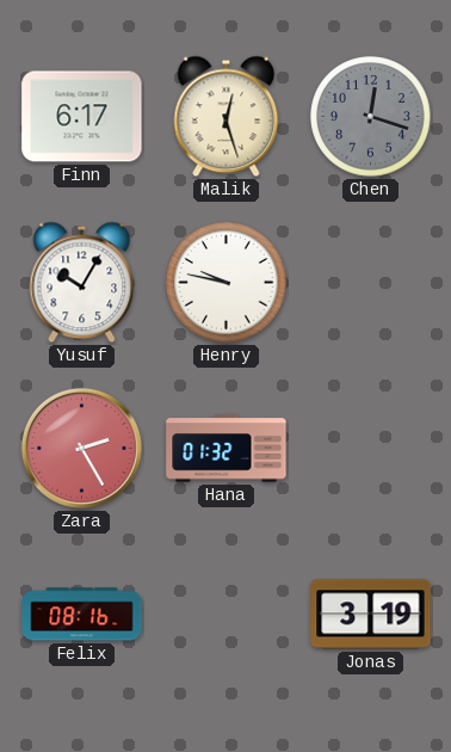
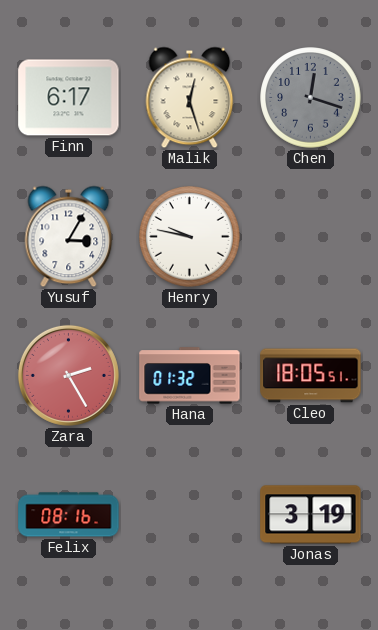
Yusuf: 10:05 -> 3:05
Cleo: none -> 18:05
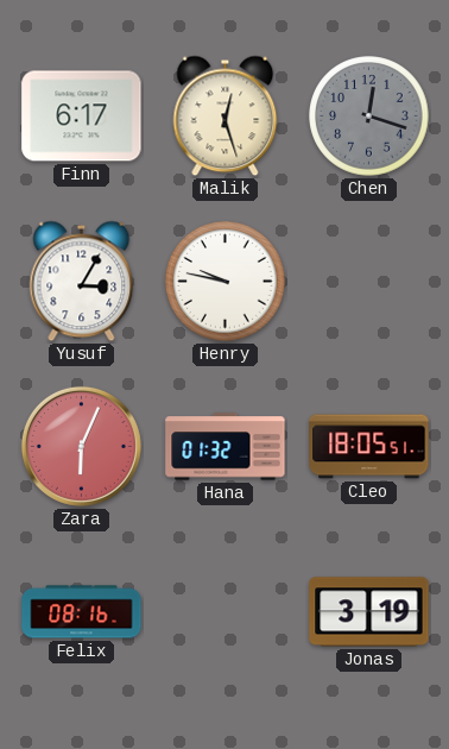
Zara: 2:25 -> 6:04
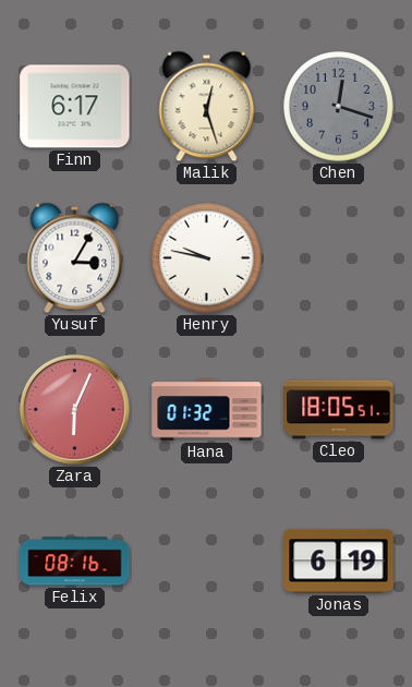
Jonas: 3:19 -> 6:19
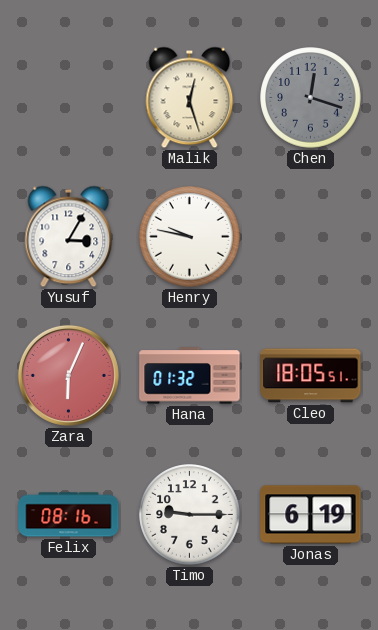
Finn: 6:17 -> none
Timo: none -> 9:15
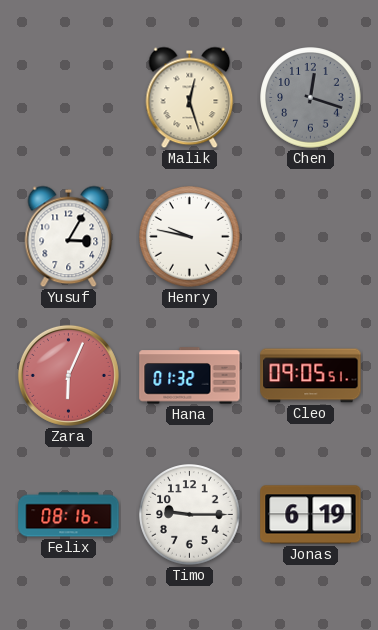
Cleo: 18:05 -> 09:05
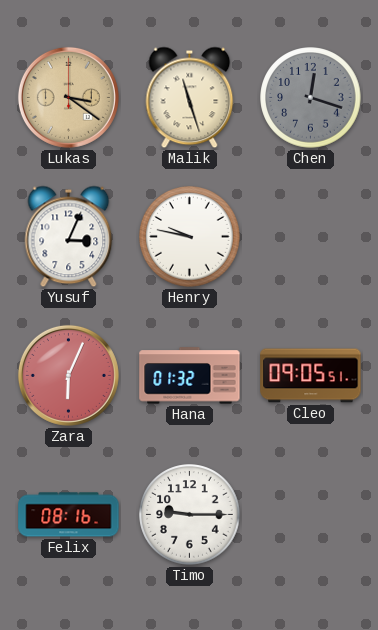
Lukas: none -> 3:21
Malik: 12:27 -> 11:27
Yusuf: 3:05 -> 3:04
Jonas: 6:19 -> none
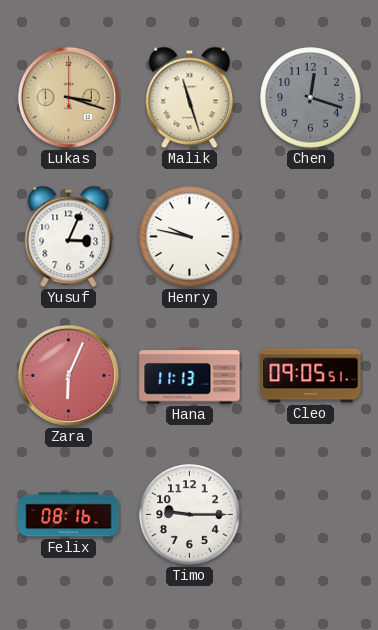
Lukas: 3:21 -> 3:18
Hana: 01:32 -> 11:13
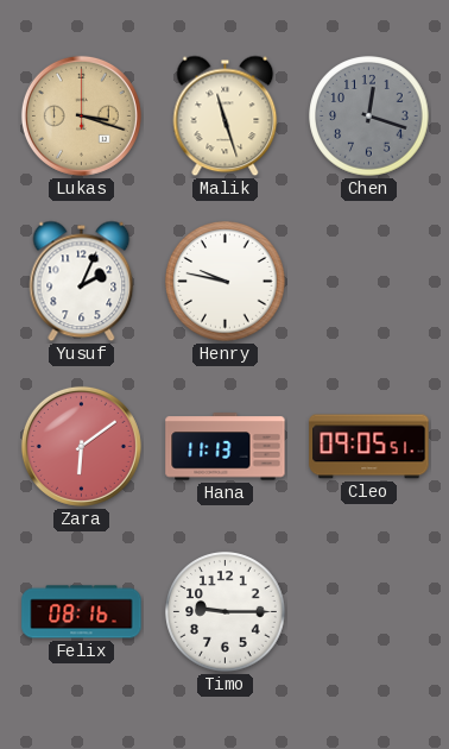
Yusuf: 3:04 -> 2:04
Zara: 6:04 -> 6:09
